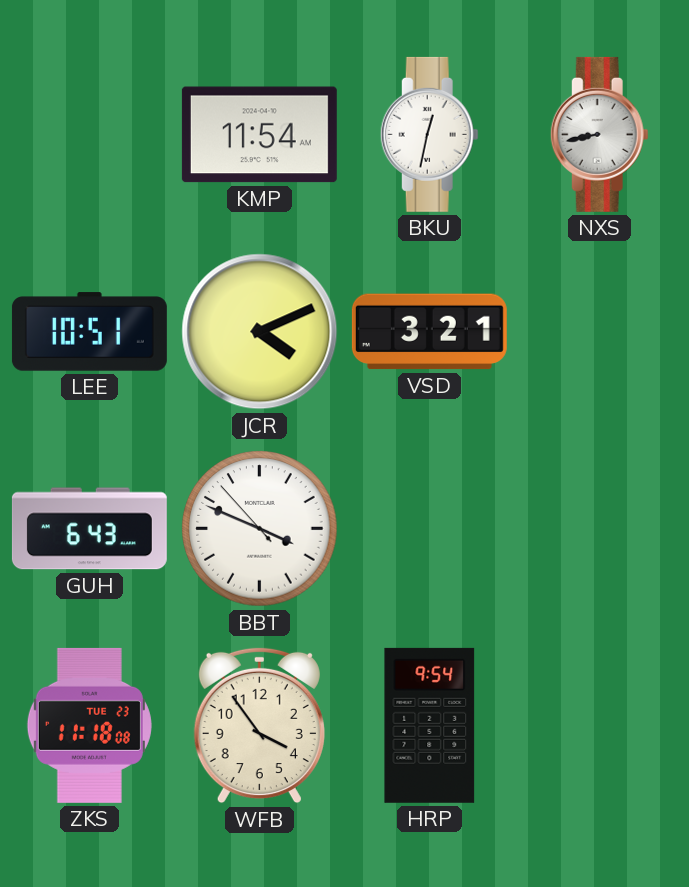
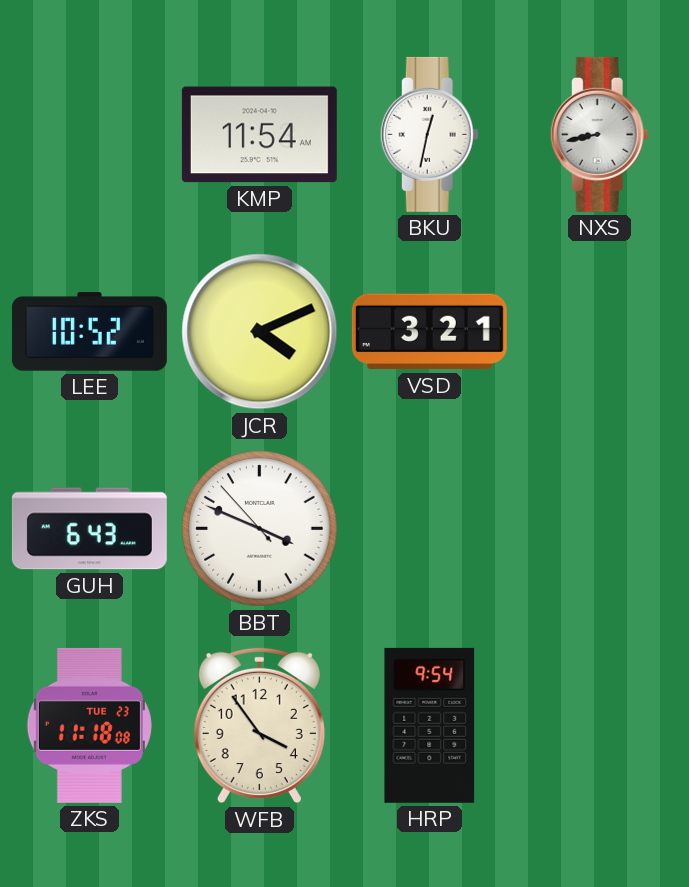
LEE: 10:51 -> 10:52
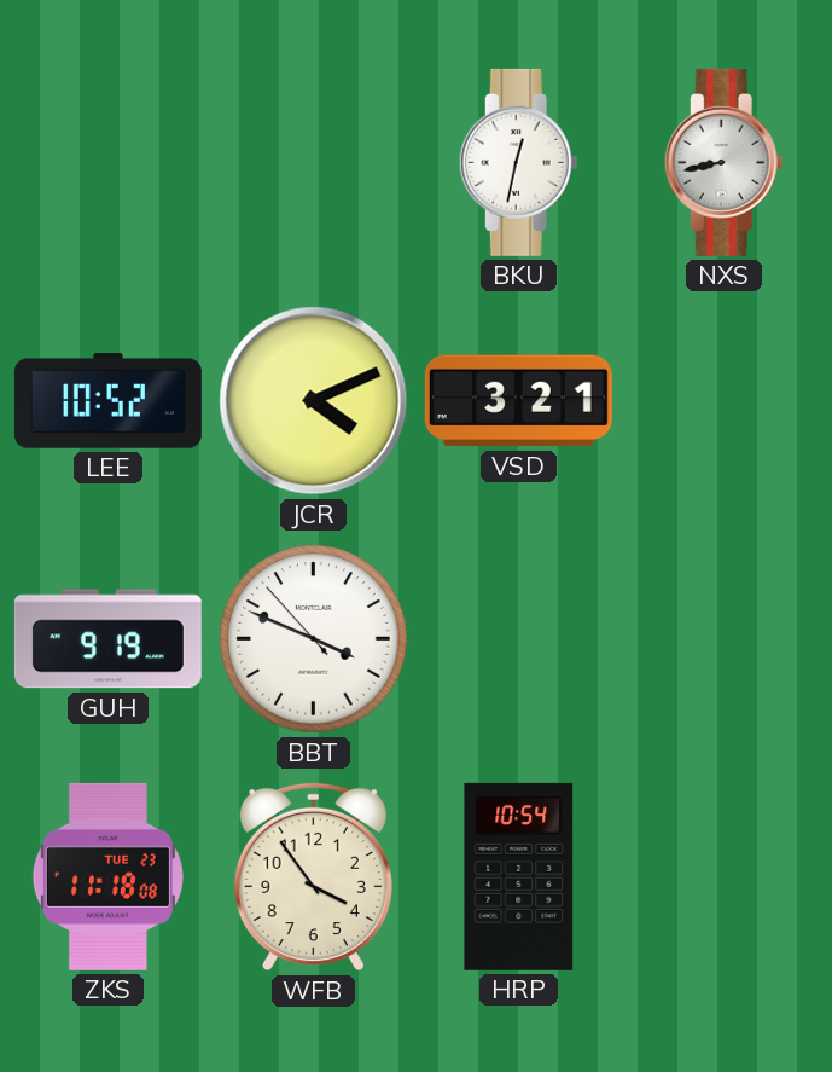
KMP: 11:54 -> none
GUH: 6:43 -> 9:19
HRP: 9:54 -> 10:54
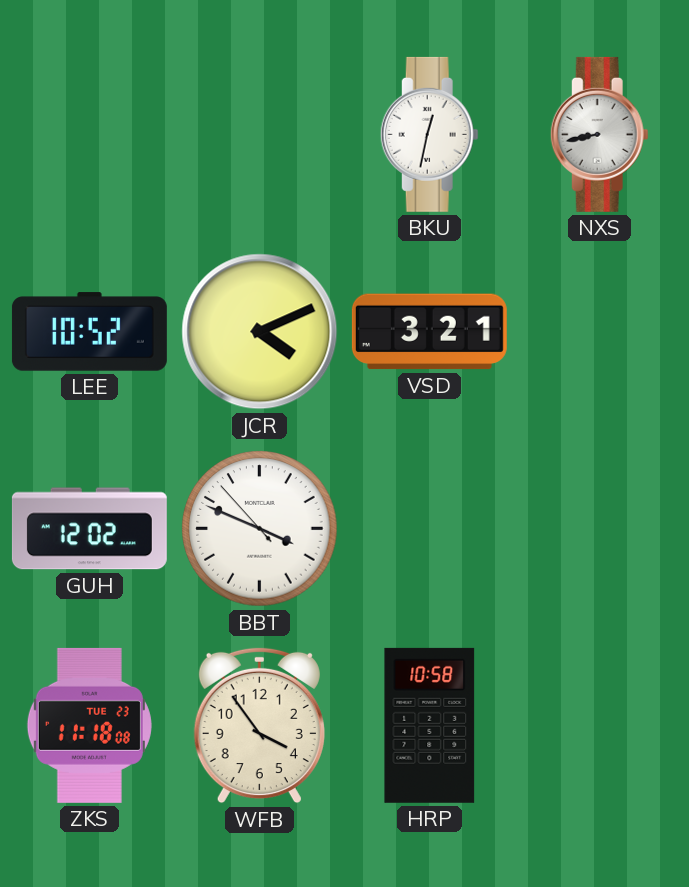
GUH: 9:19 -> 12:02
HRP: 10:54 -> 10:58
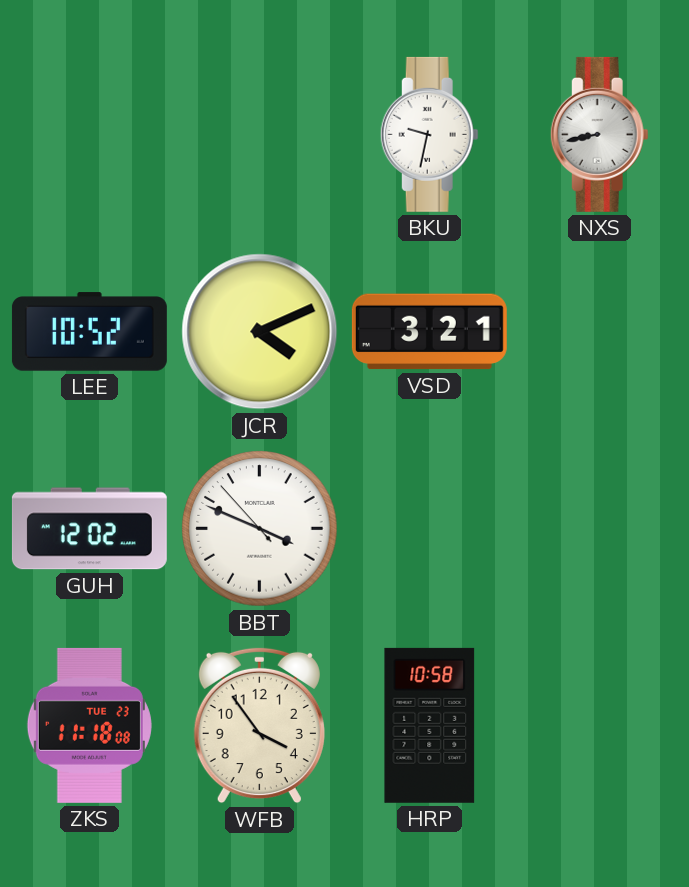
BKU: 12:32 -> 9:32
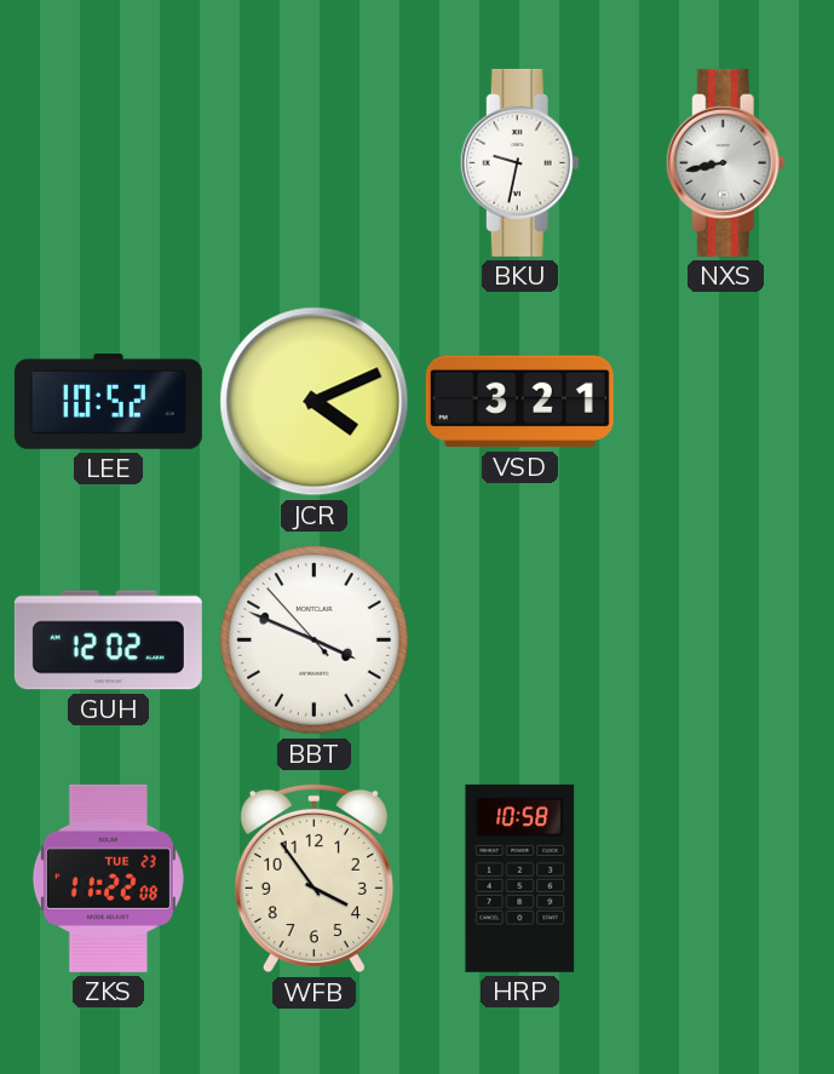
ZKS: 11:18 -> 11:22
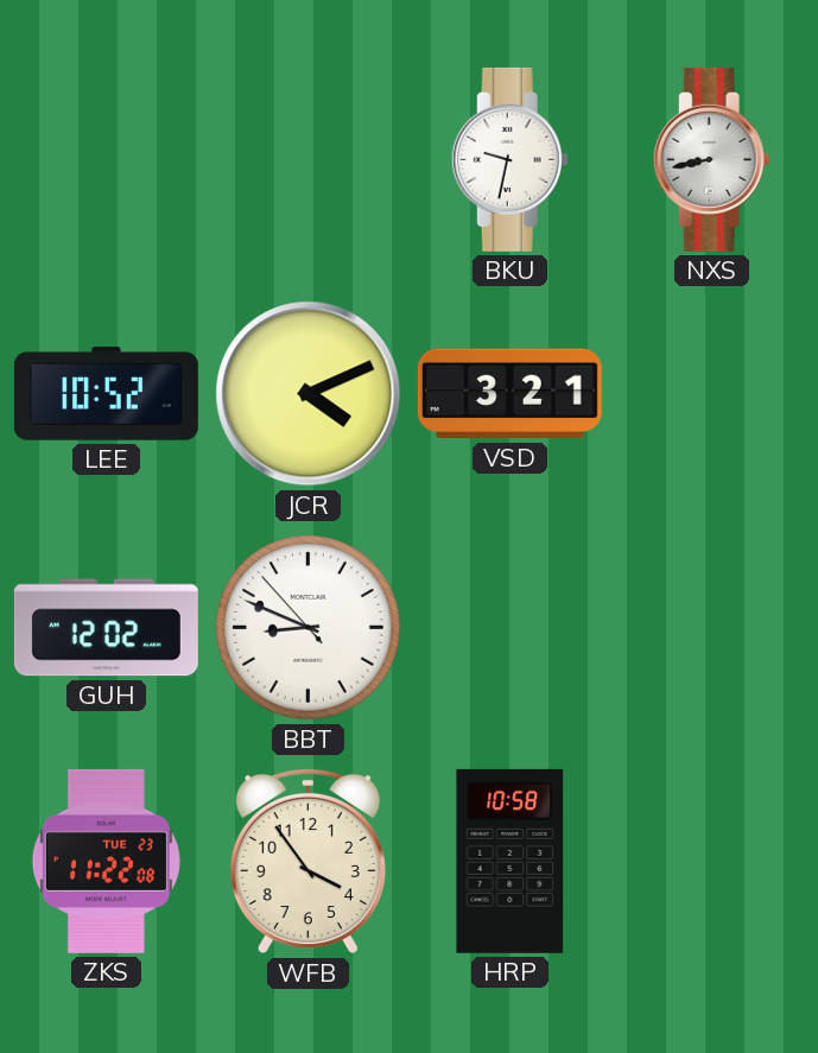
BBT: 3:48 -> 8:48
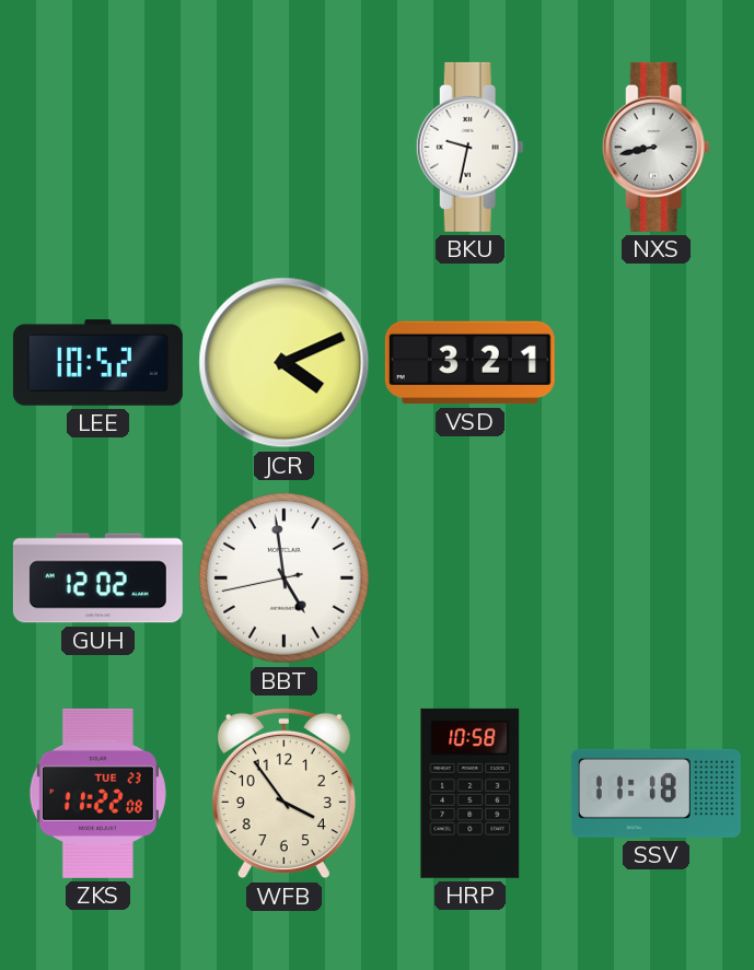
BBT: 8:48 -> 4:58
SSV: none -> 11:18
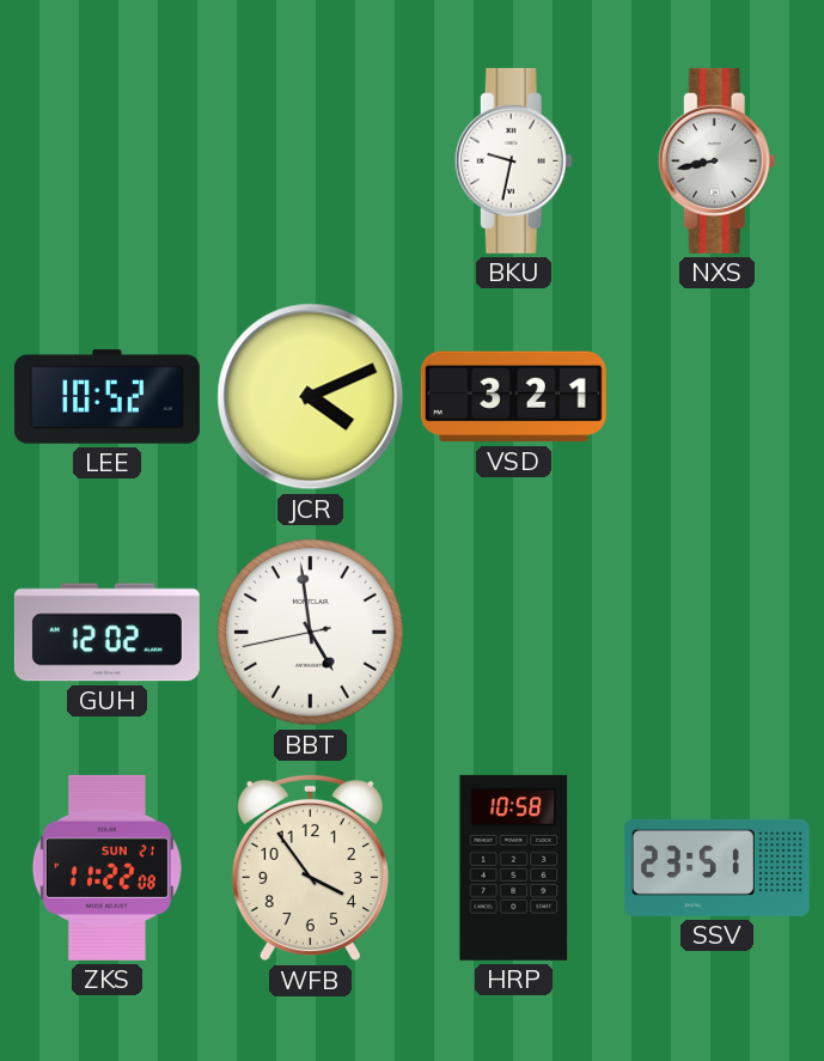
ZKS date: TUE 23 -> SUN 21
SSV: 11:18 -> 23:51
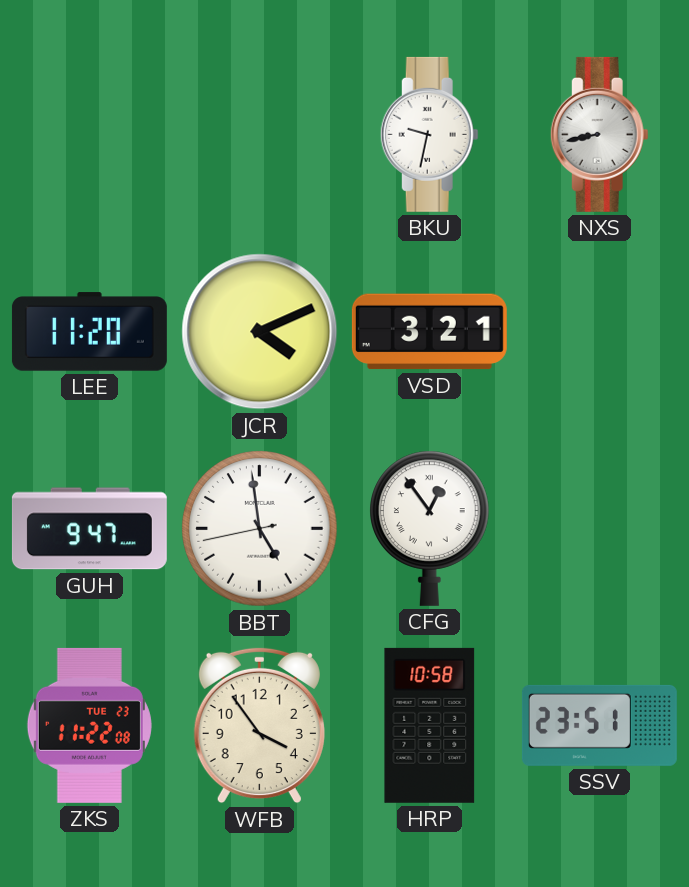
LEE: 10:52 -> 11:20
GUH: 12:02 -> 9:47
CFG: none -> 12:54
ZKS date: SUN 21 -> TUE 23
